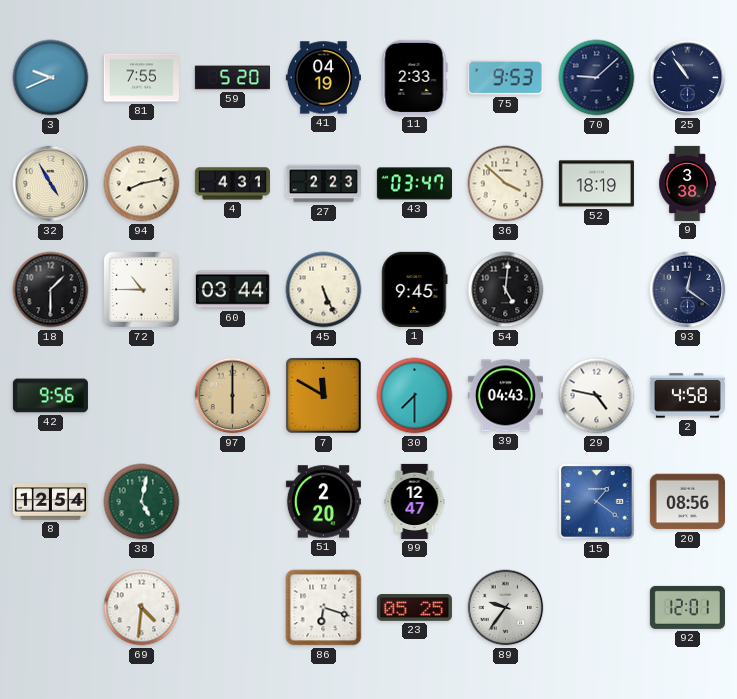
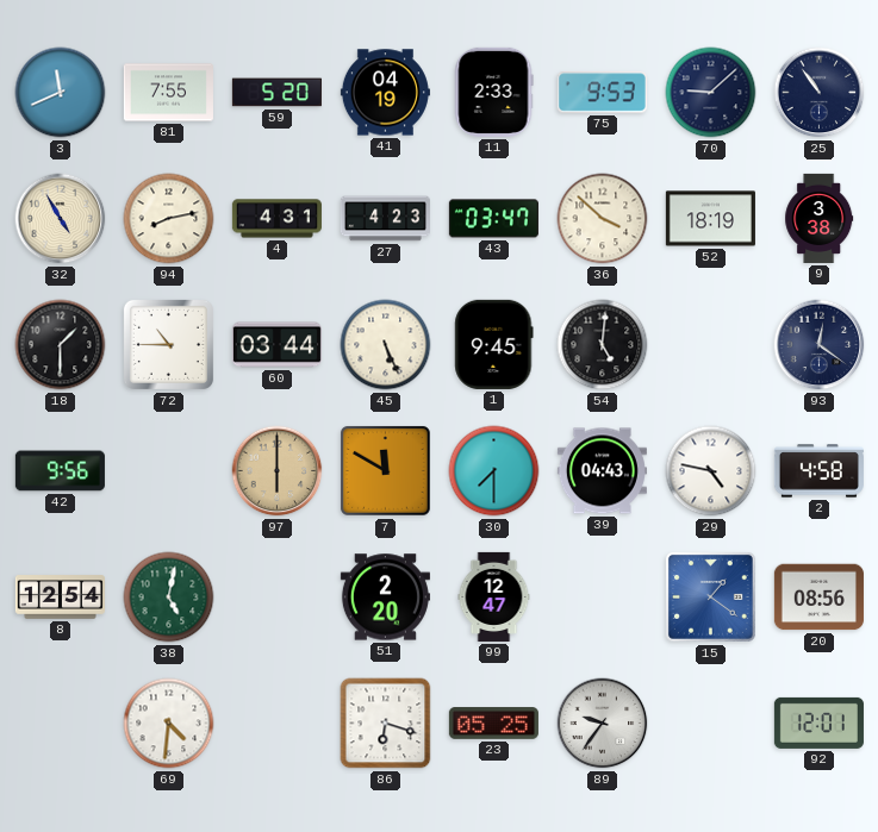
3: 9:41 -> 11:41
27: 2:23 -> 4:23
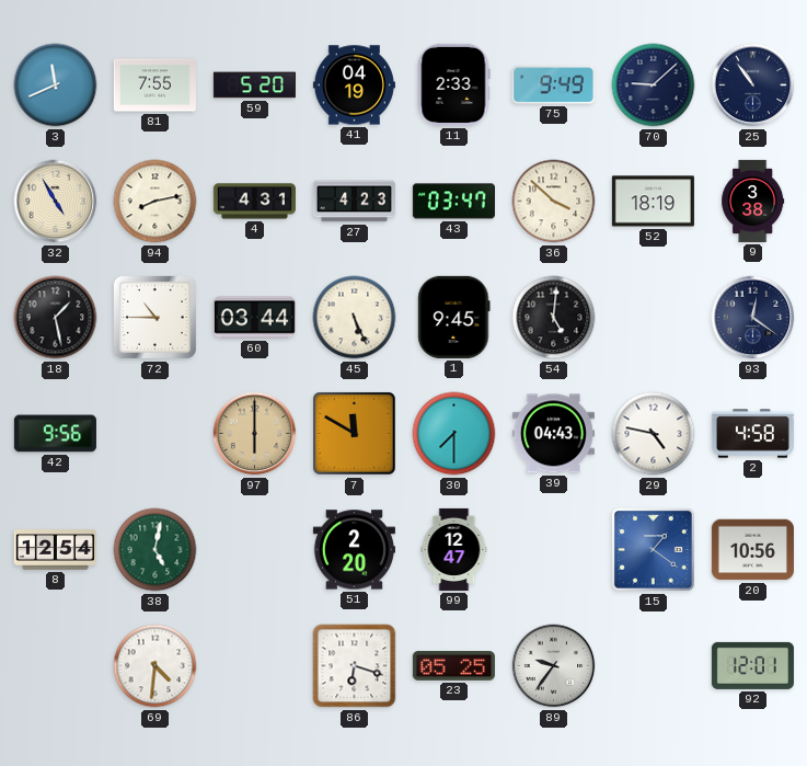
75: 9:53 -> 9:49
18: 1:30 -> 1:28
20: 08:56 -> 10:56
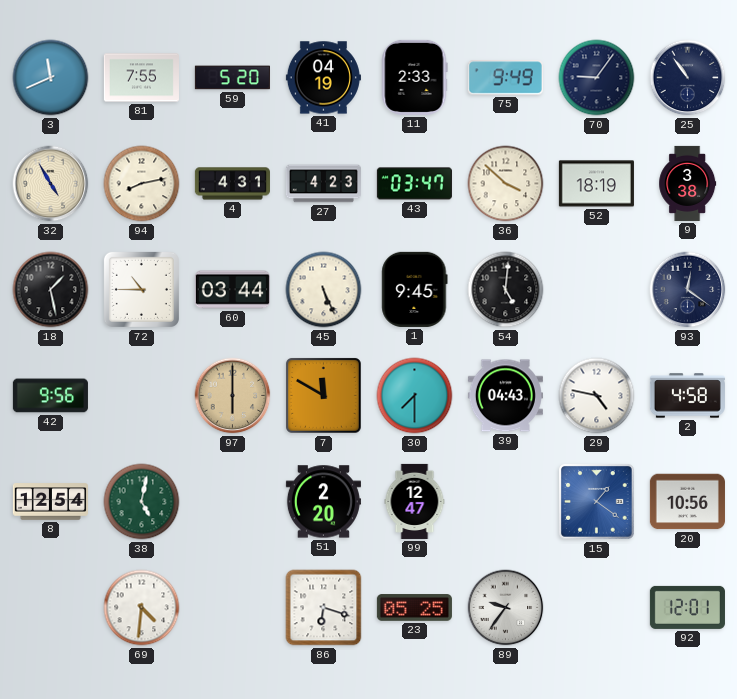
70: 9:08 -> 9:06
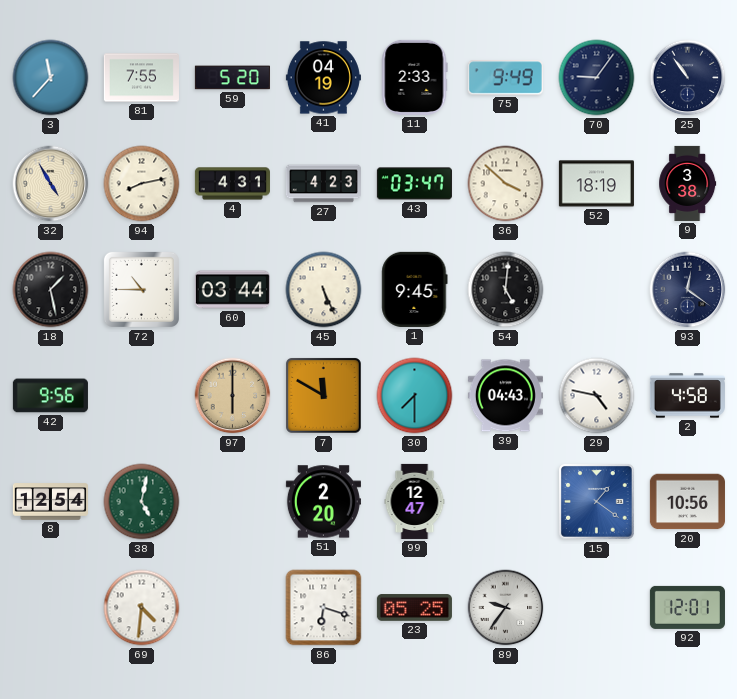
3: 11:41 -> 11:37
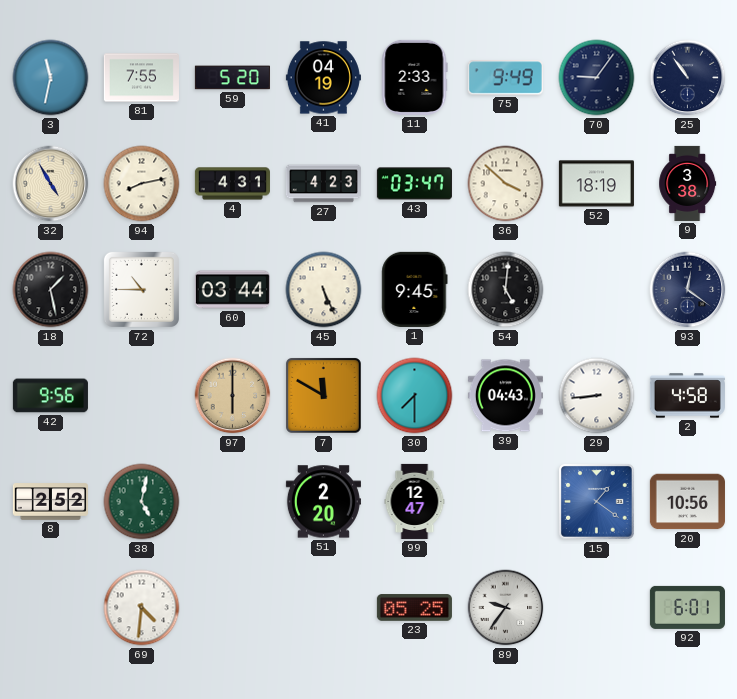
3: 11:37 -> 11:32
29: 4:47 -> 8:44
8: 12:54 -> 2:52
86: 6:18 -> none
92: 12:01 -> 6:01
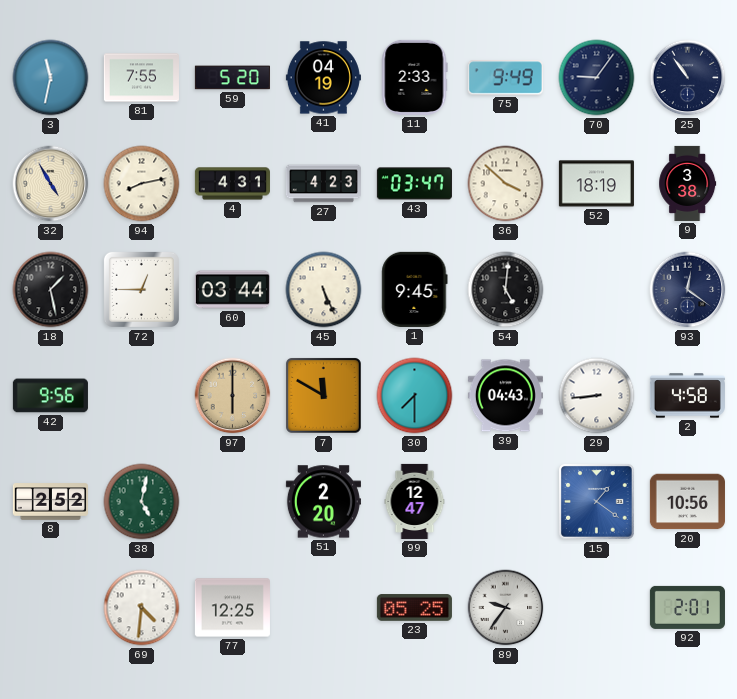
72: 10:45 -> 12:45
77: none -> 12:25
92: 6:01 -> 2:01
